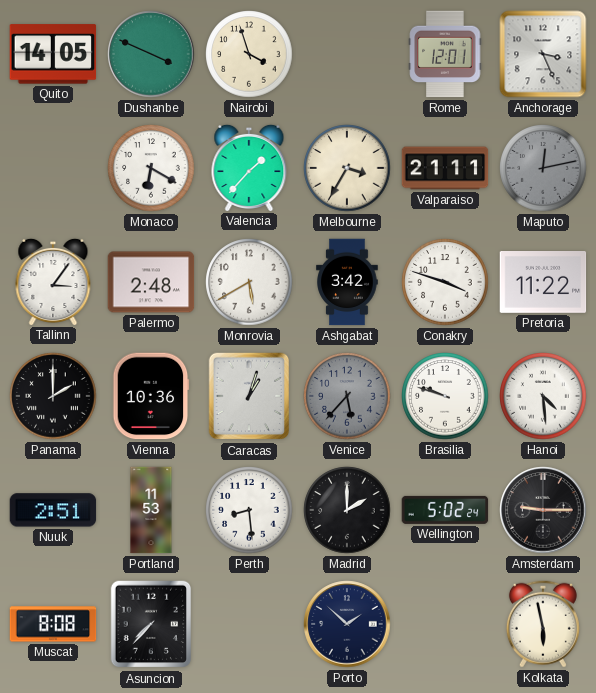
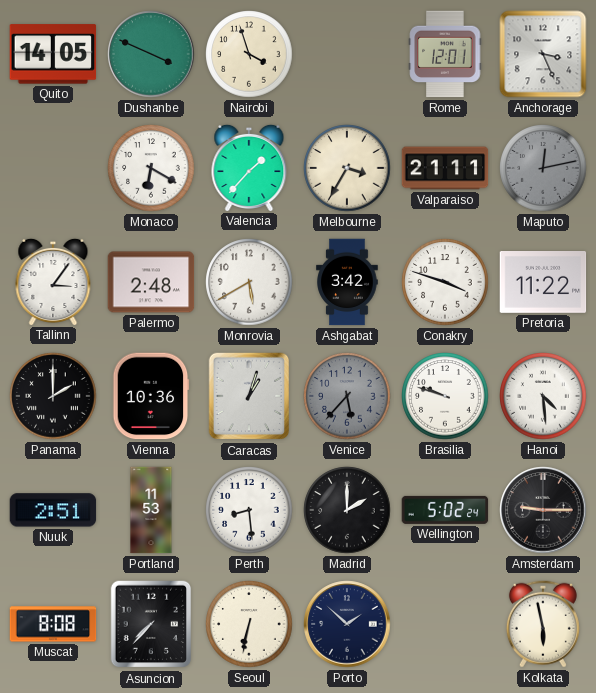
Seoul: none -> 6:32
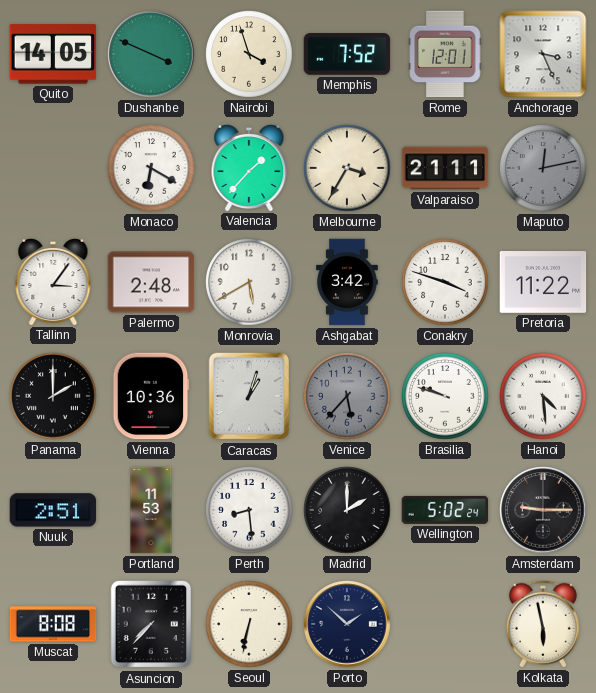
Memphis: none -> 7:52
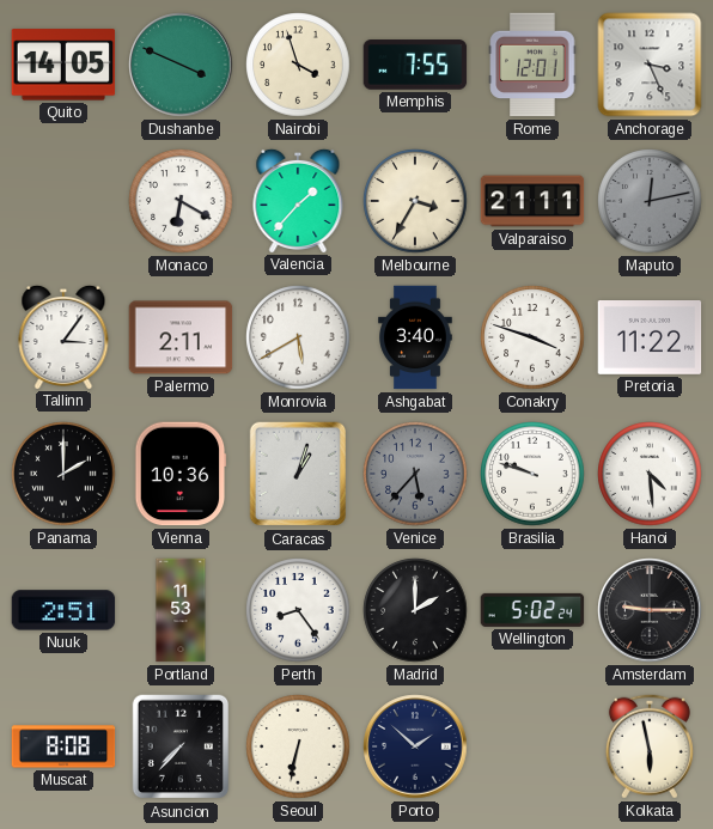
Memphis: 7:52 -> 7:55
Palermo: 2:48 -> 2:11
Ashgabat: 3:42 -> 3:40
Perth: 8:29 -> 8:24
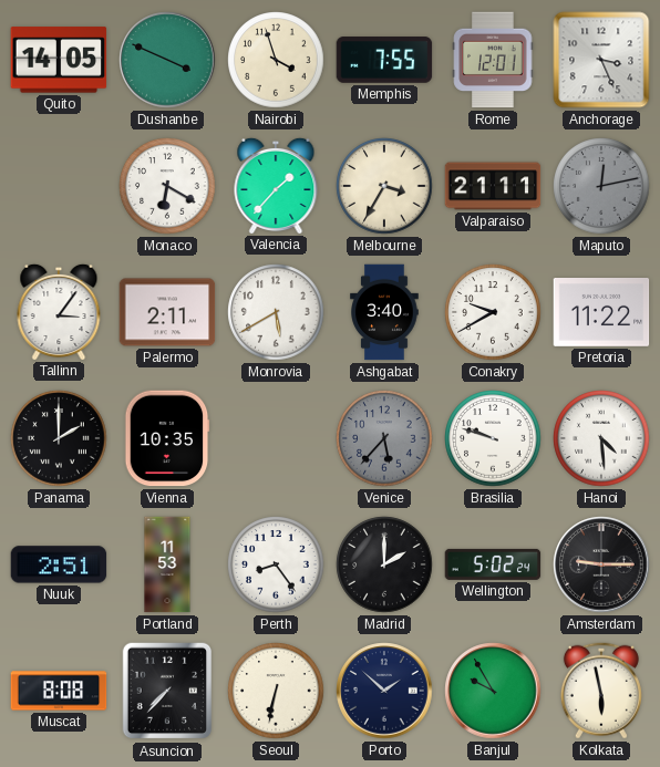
Conakry: 3:48 -> 9:40
Vienna: 10:36 -> 10:35
Caracas: 1:03 -> none
Banjul: none -> 9:55
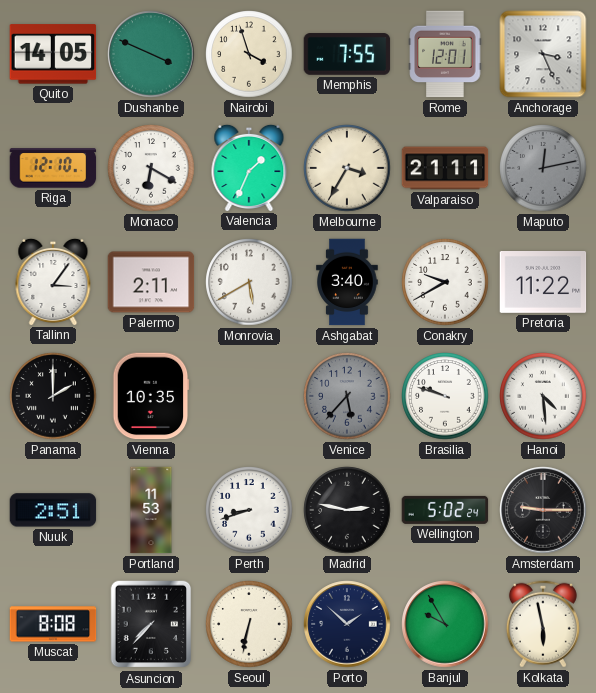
Riga: none -> 12:10
Valencia: 1:37 -> 1:34
Perth: 8:24 -> 8:42
Madrid: 2:00 -> 2:47
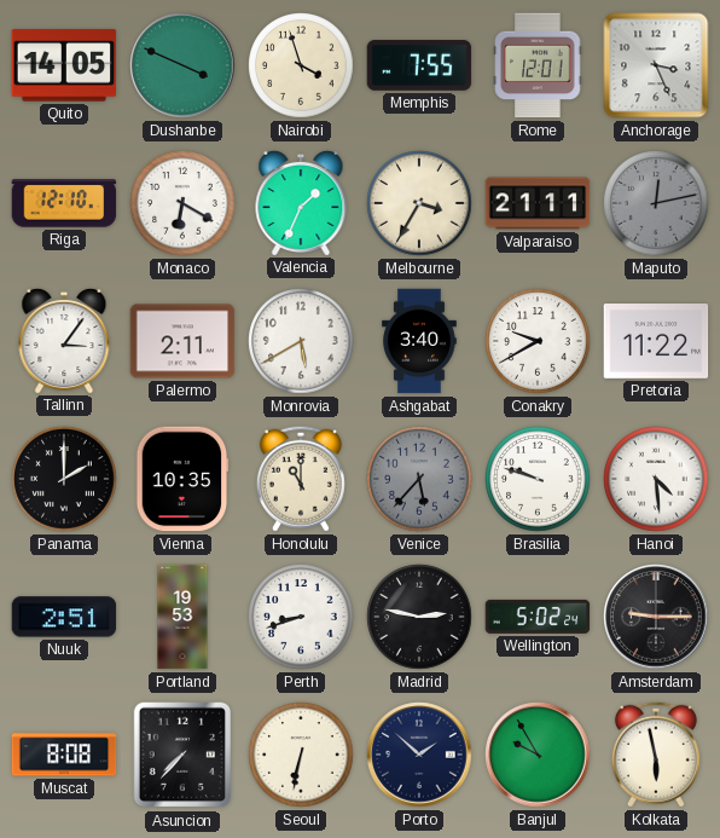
Honolulu: none -> 11:00
Portland: 11:53 -> 19:53
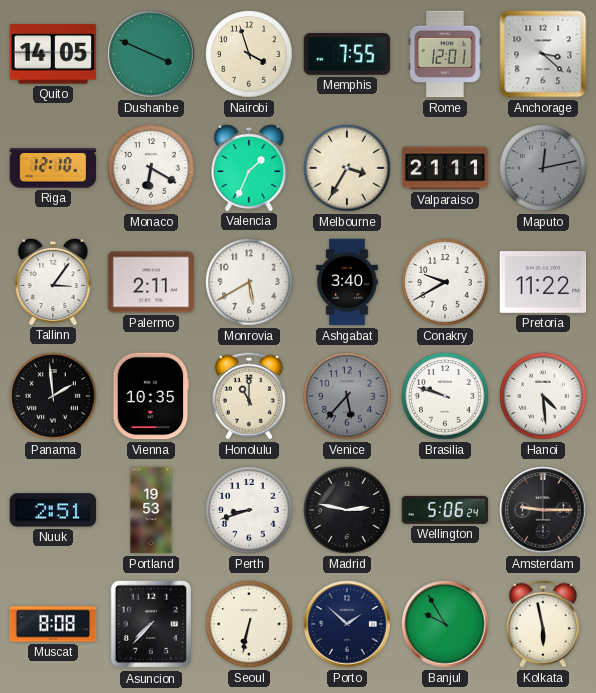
Anchorage: 3:26 -> 3:22
Panama: 2:00 -> 1:59
Wellington: 5:02 -> 5:06
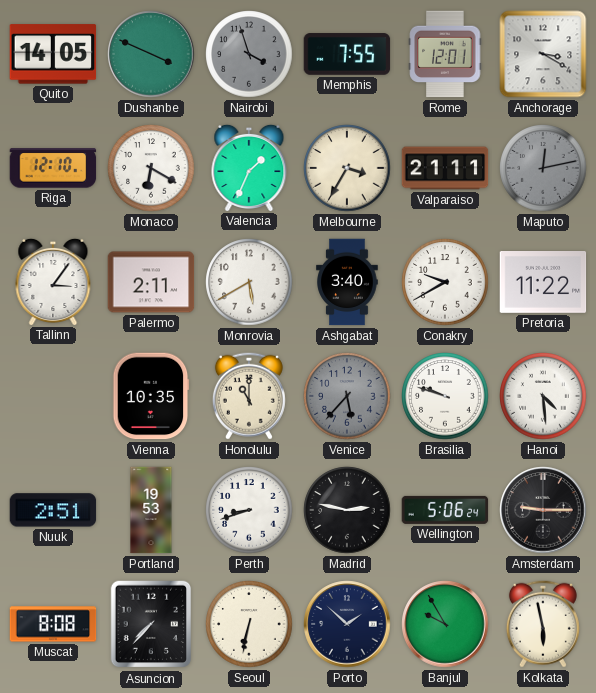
Nairobi dial: cream -> grey
Anchorage: 3:22 -> 3:20
Panama: 1:59 -> none
